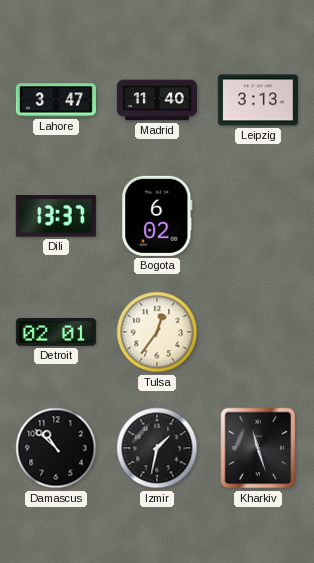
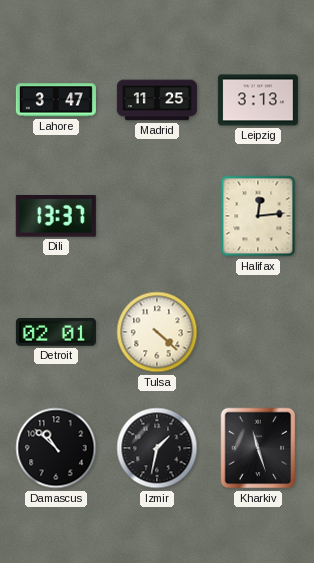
Madrid: 11:40 -> 11:25
Bogota: 6:02 -> none
Halifax: none -> 12:14
Tulsa: 12:36 -> 4:22
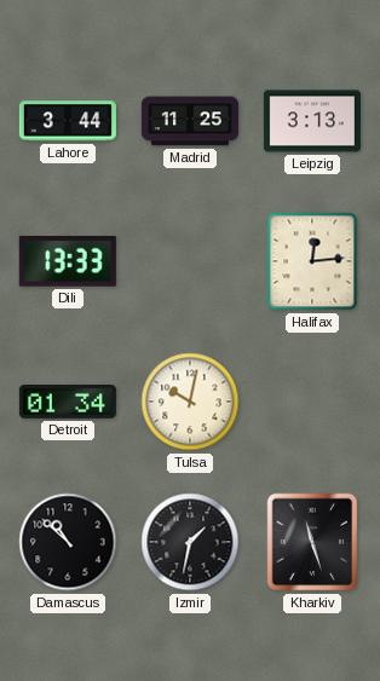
Lahore: 3:47 -> 3:44
Dili: 13:37 -> 13:33
Detroit: 02:01 -> 01:34
Tulsa: 4:22 -> 10:02
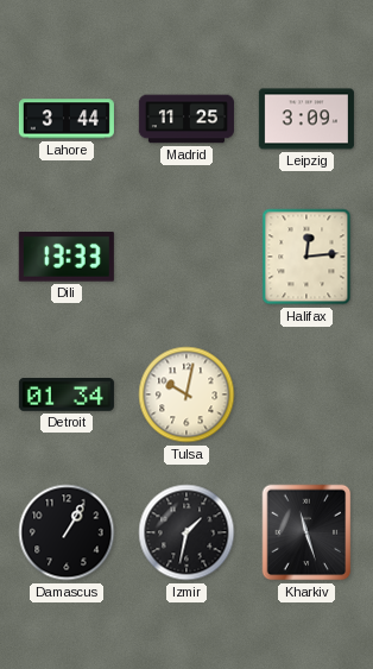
Leipzig: 3:13 -> 3:09
Damascus: 10:52 -> 1:05
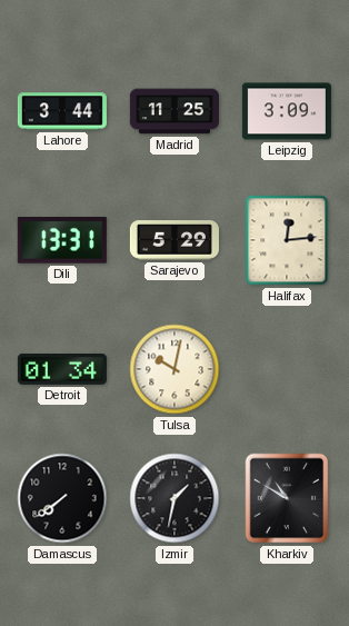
Dili: 13:33 -> 13:31
Sarajevo: none -> 5:29
Damascus: 1:05 -> 7:39
Kharkiv: 11:27 -> 10:50
